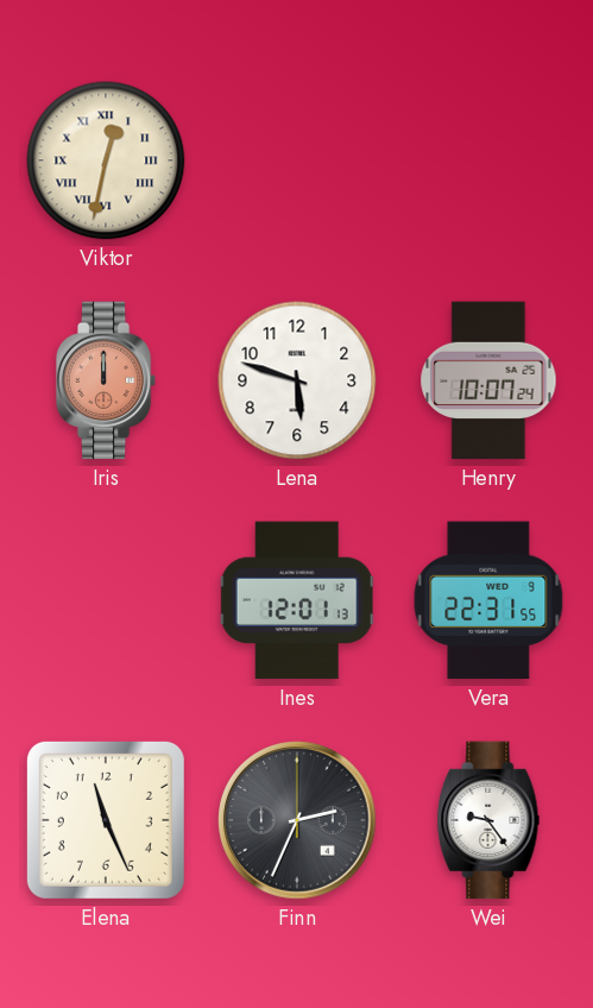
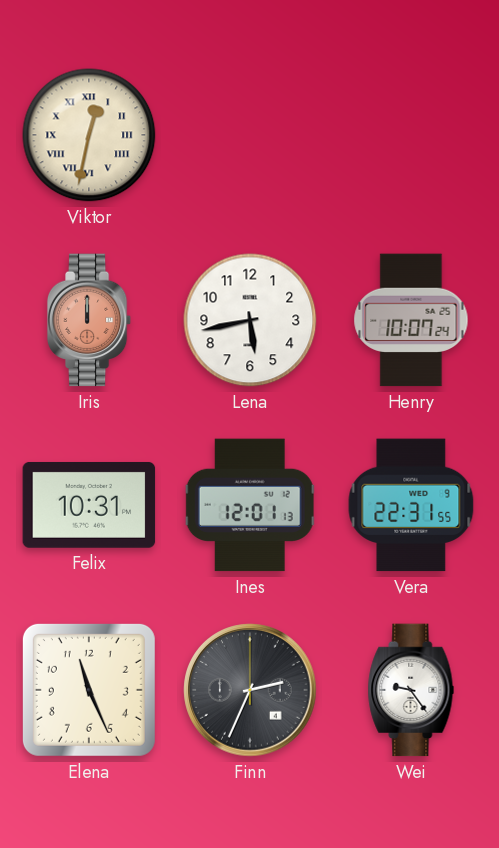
Lena: 5:48 -> 5:43
Felix: none -> 10:31
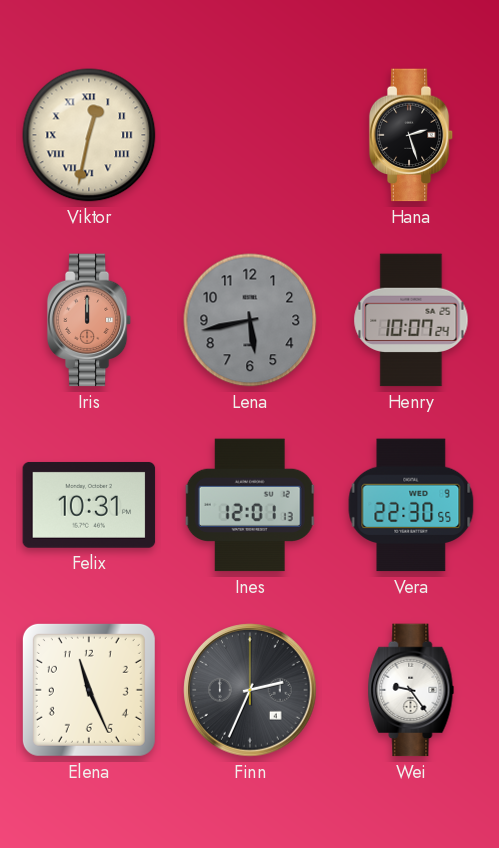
Hana: none -> 2:27
Lena dial: white -> grey
Vera: 22:31 -> 22:30
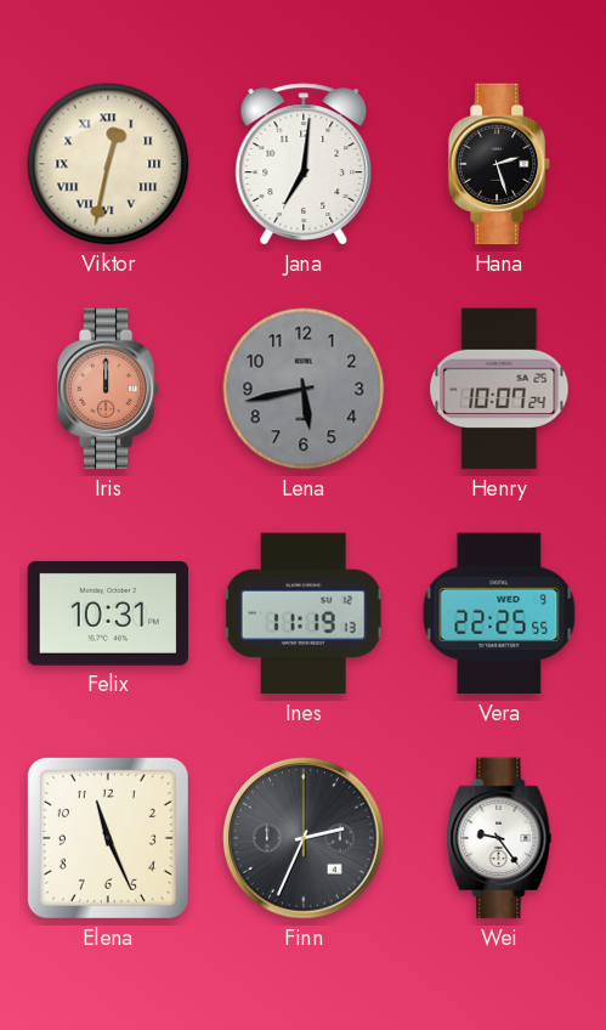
Jana: none -> 7:01
Ines: 12:01 -> 11:19
Vera: 22:30 -> 22:25
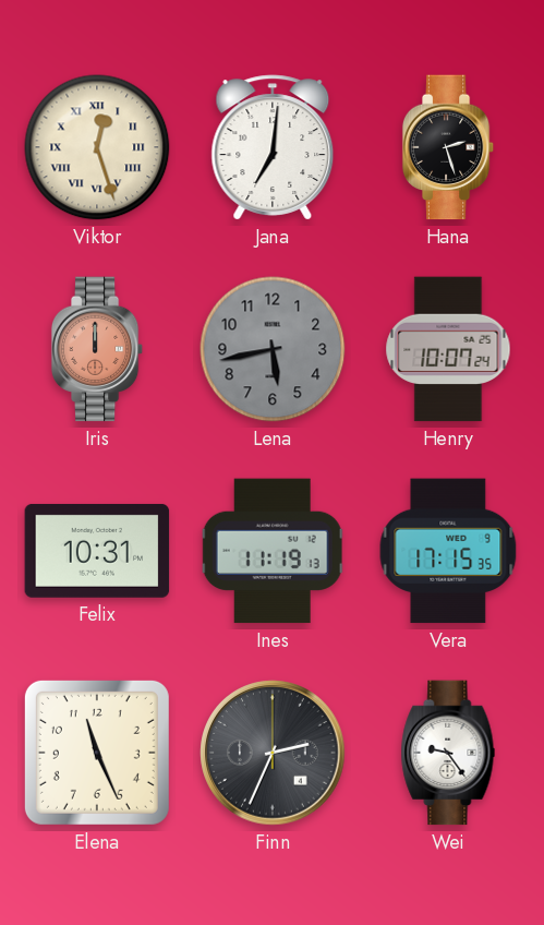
Viktor: 12:32 -> 12:27
Vera: 22:25 -> 17:15
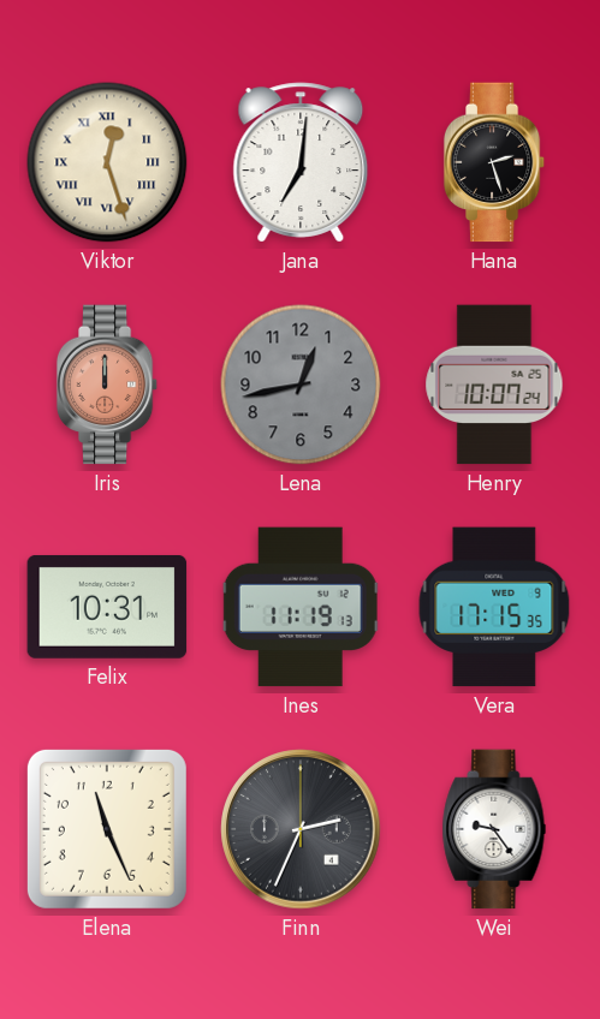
Lena: 5:43 -> 12:43
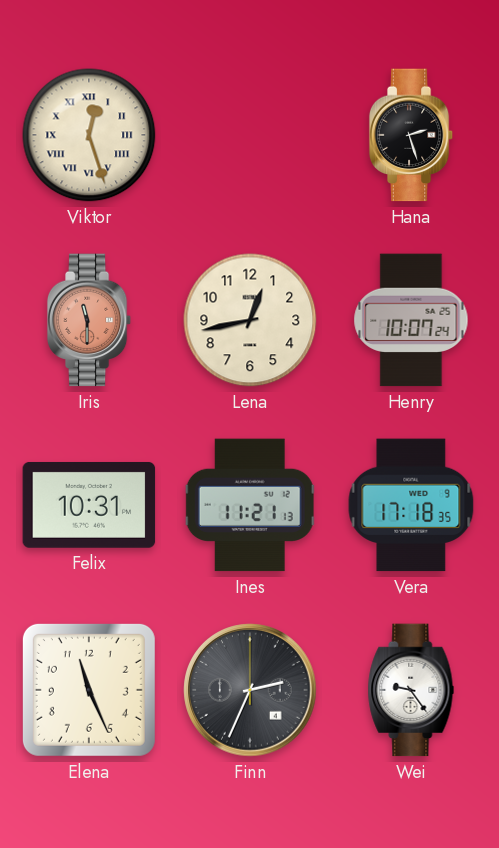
Jana: 7:01 -> none
Iris: 12:00 -> 11:30
Lena dial: grey -> cream
Ines: 11:19 -> 11:21
Vera: 17:15 -> 17:18
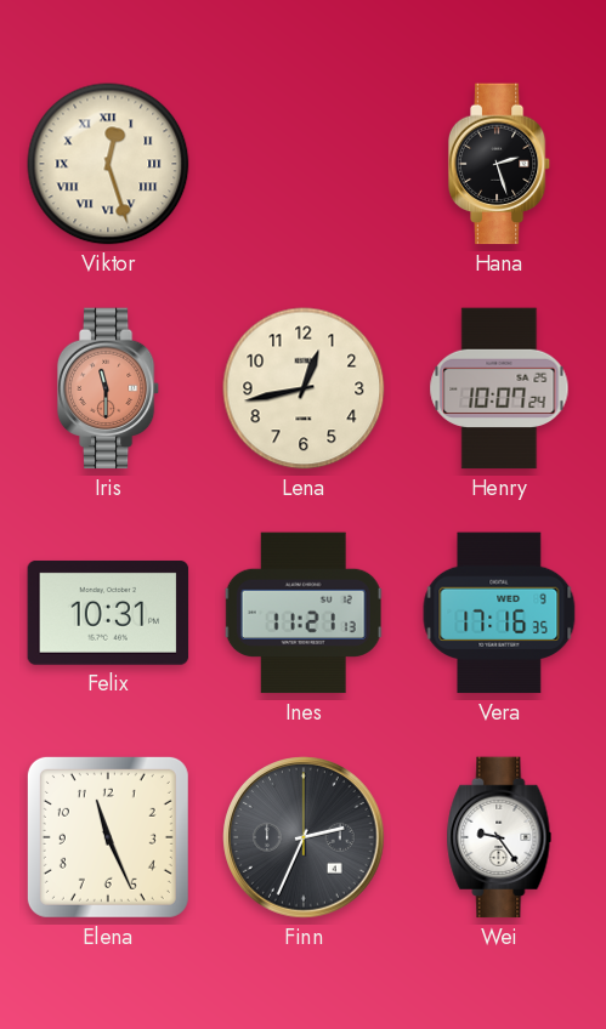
Vera: 17:18 -> 17:16
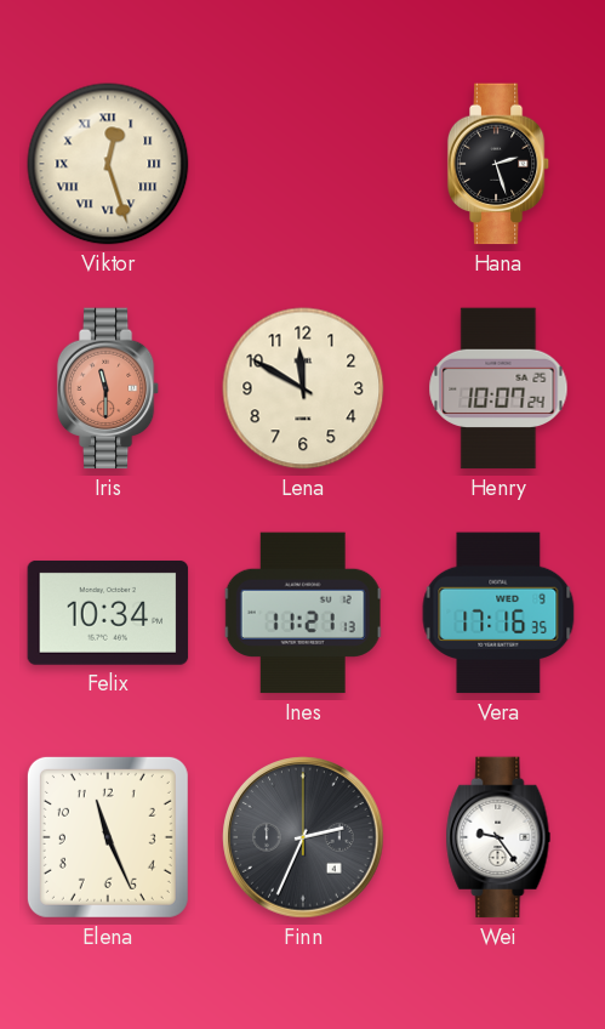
Lena: 12:43 -> 11:50
Felix: 10:31 -> 10:34
